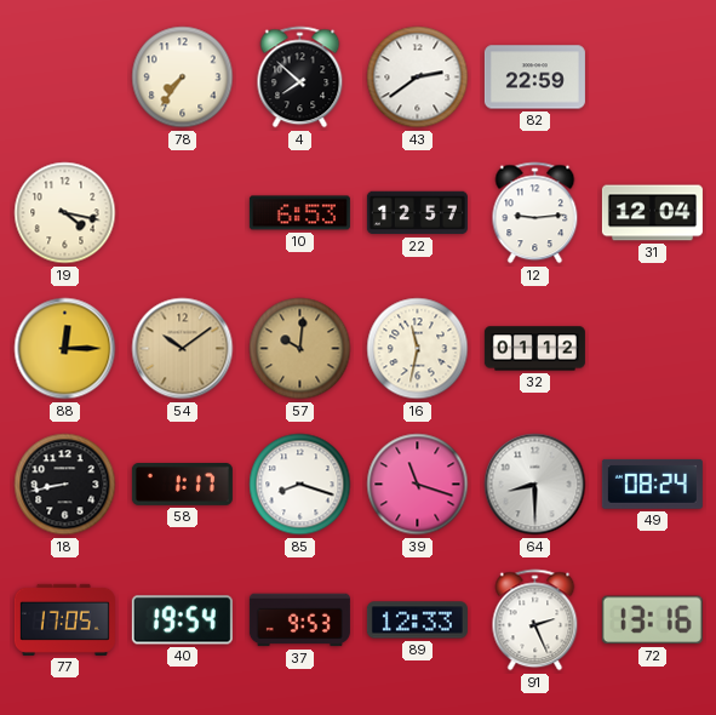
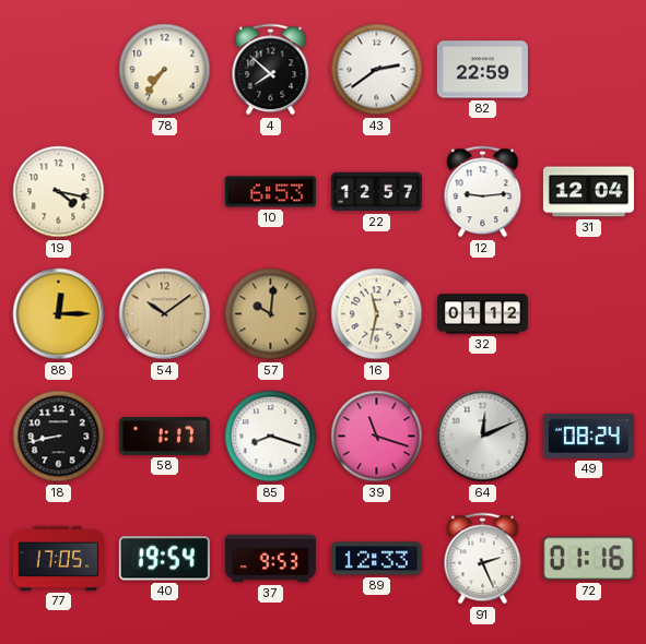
64: 8:30 -> 12:11
72: 13:16 -> 01:16
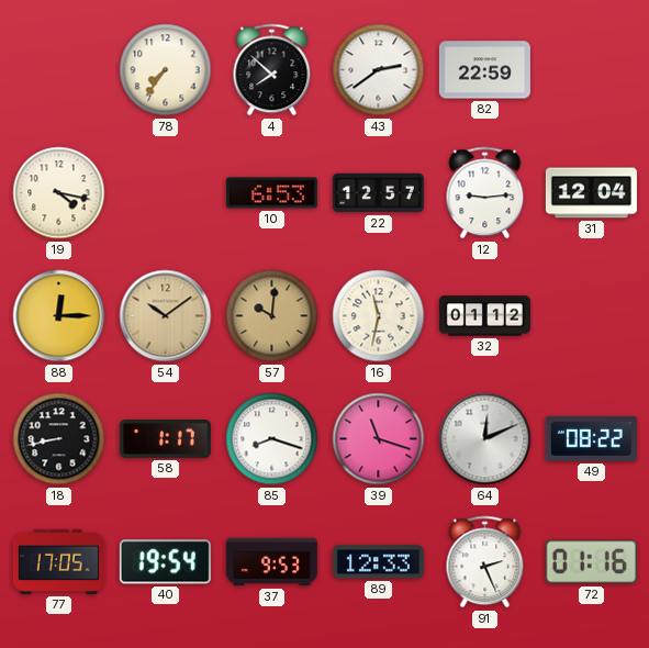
49: 08:24 -> 08:22
